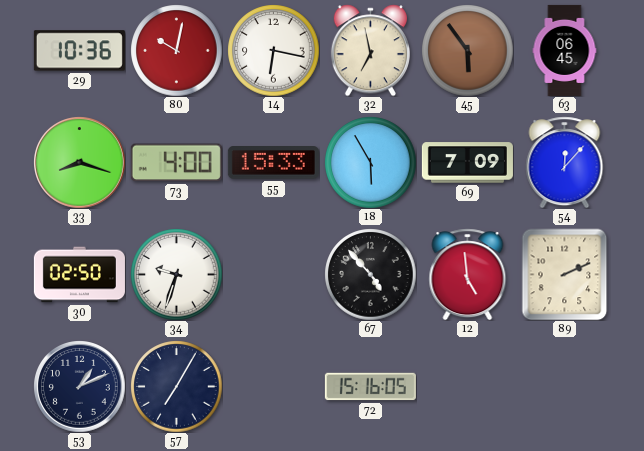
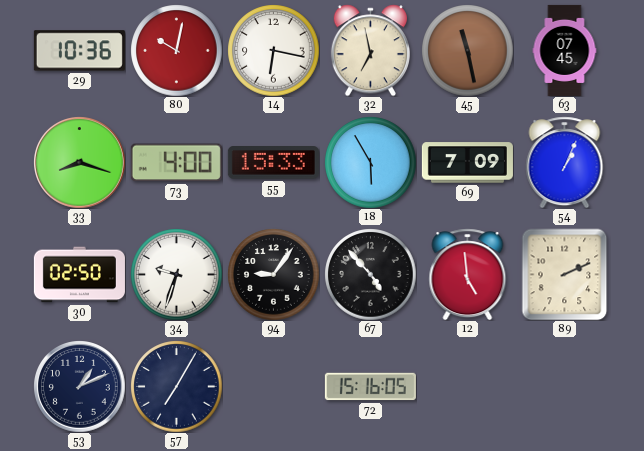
45: 5:54 -> 11:28
63: 06:45 -> 07:45
54: 12:07 -> 1:04
94: none -> 9:06
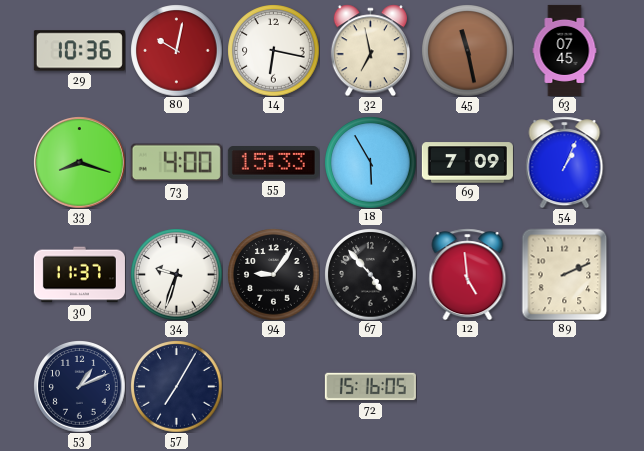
30: 02:50 -> 11:37
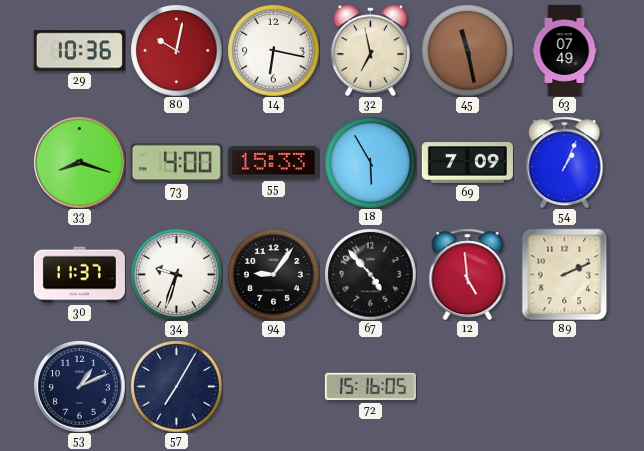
63: 07:45 -> 07:49
